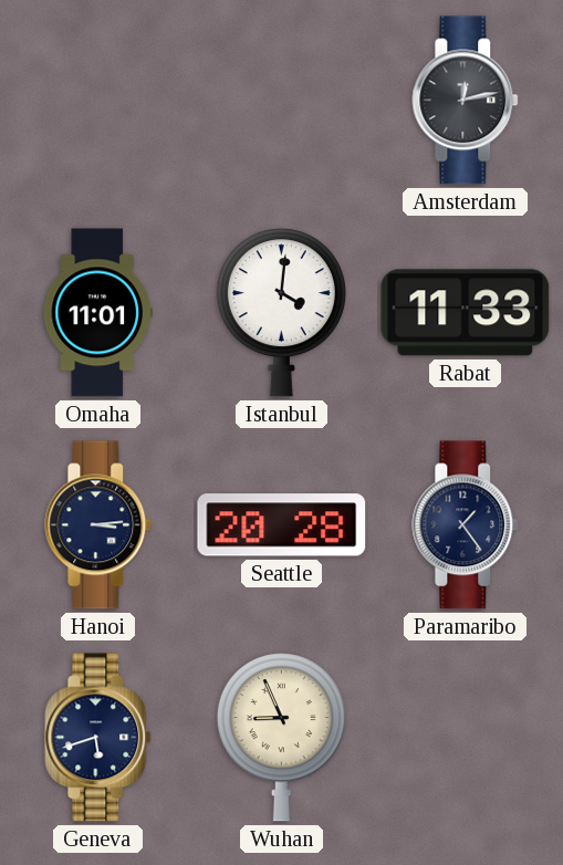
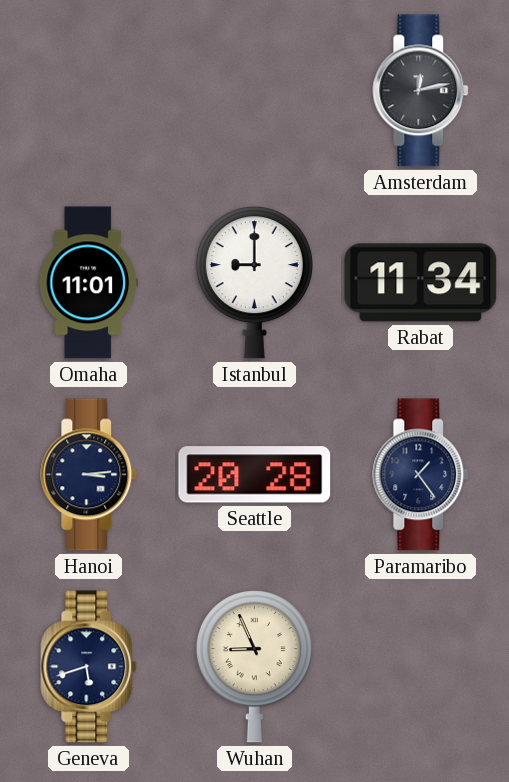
Istanbul: 4:01 -> 9:00
Rabat: 11:33 -> 11:34
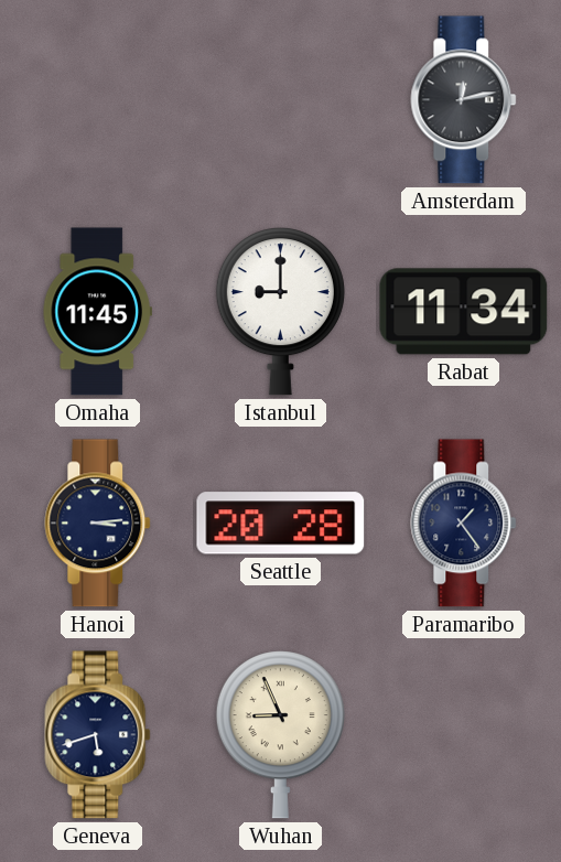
Omaha: 11:01 -> 11:45
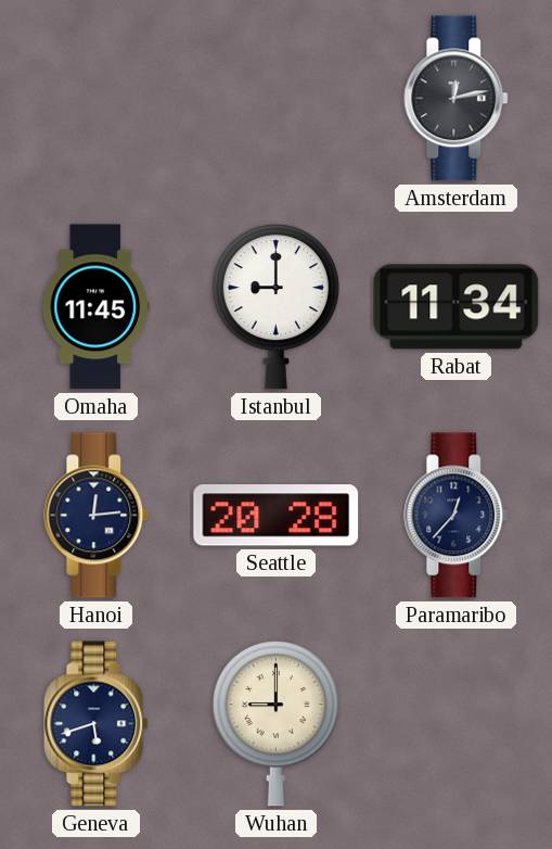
Hanoi: 3:14 -> 12:14
Paramaribo: 1:24 -> 12:37
Wuhan: 8:56 -> 9:00
